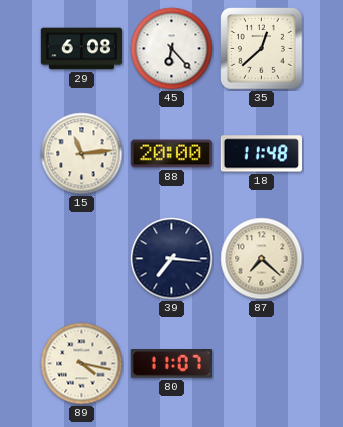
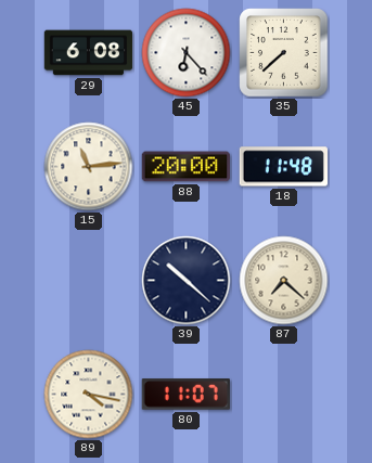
35: 12:38 -> 7:38
39: 7:16 -> 10:22
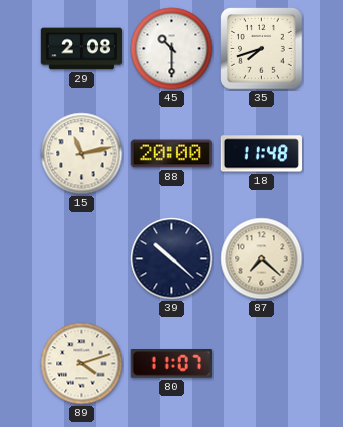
29: 6:08 -> 2:08
45: 6:23 -> 10:30
35: 7:38 -> 7:42
15: 11:14 -> 11:13
89: 4:17 -> 4:12
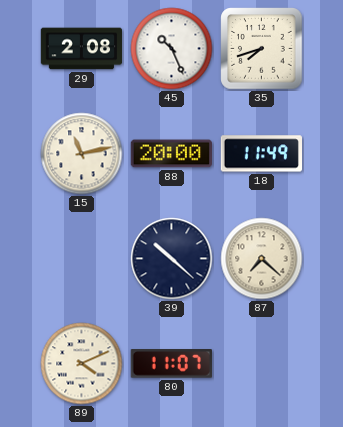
45: 10:30 -> 10:26
18: 11:48 -> 11:49
89: 4:12 -> 4:11
